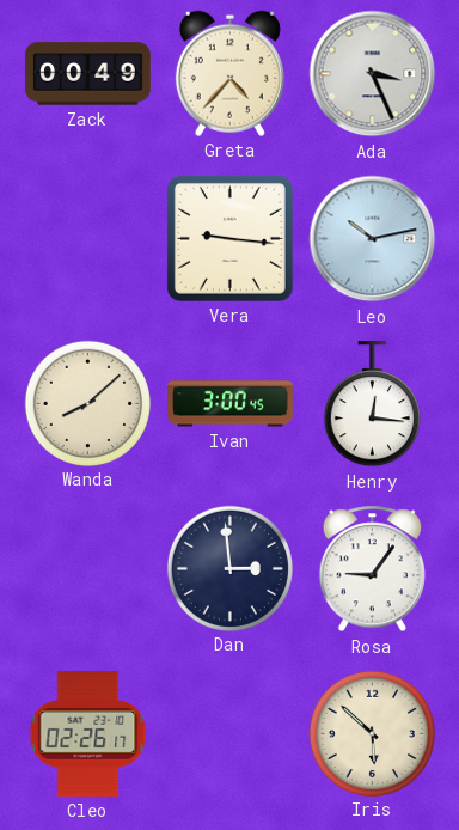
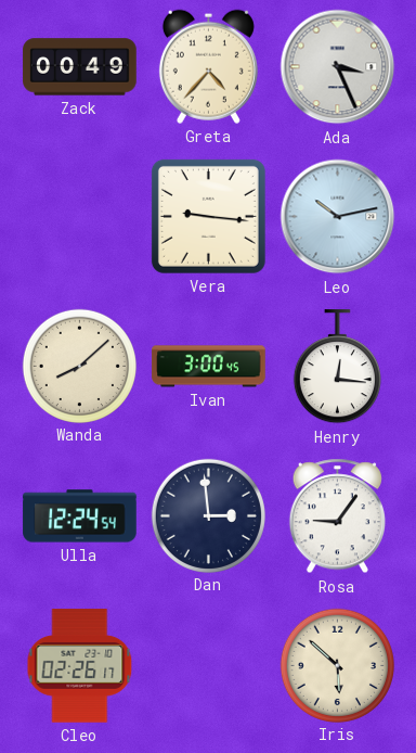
Ulla: none -> 12:24
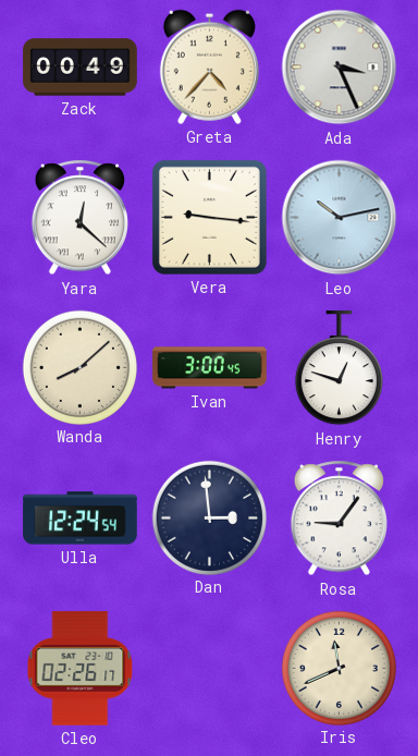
Yara: none -> 12:22
Henry: 12:16 -> 12:48
Iris: 5:52 -> 11:41
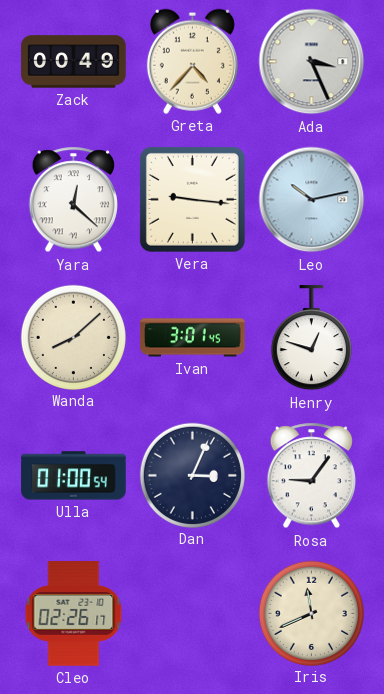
Ivan: 3:00 -> 3:01
Ulla: 12:24 -> 01:00
Dan: 2:59 -> 3:04
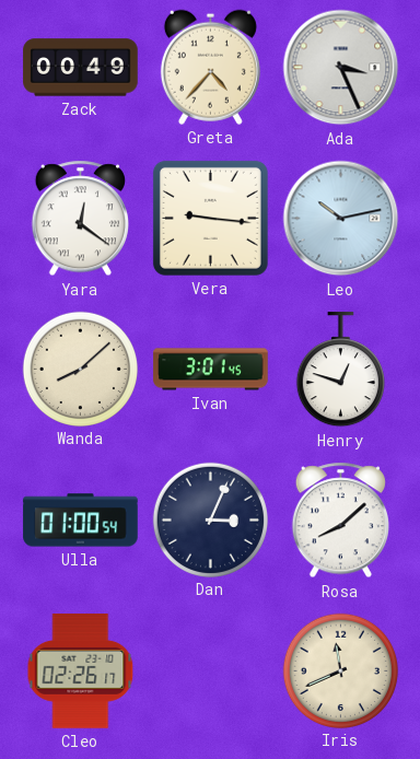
Yara: 12:22 -> 12:21
Rosa: 9:06 -> 8:08
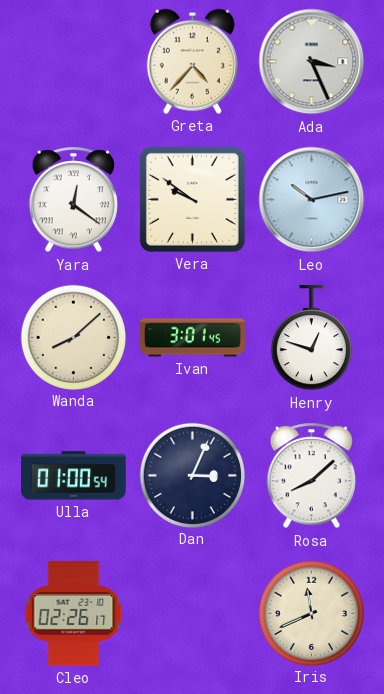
Zack: 00:49 -> none
Vera: 9:16 -> 9:51
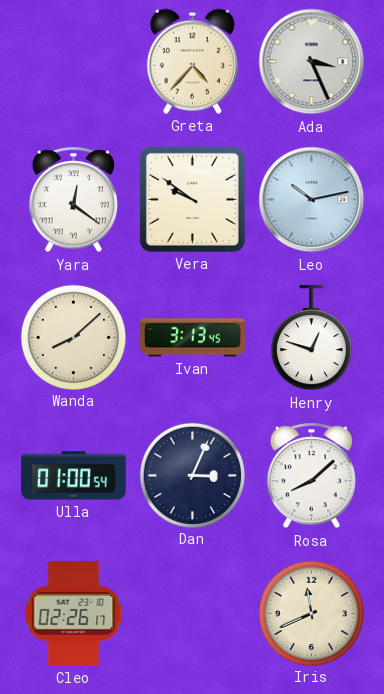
Ivan: 3:01 -> 3:13
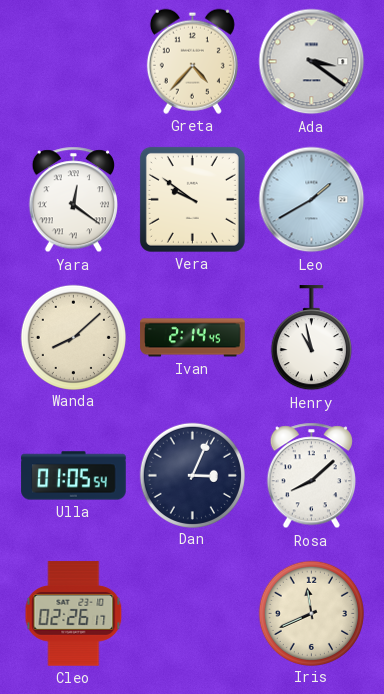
Ada: 3:26 -> 3:21
Leo: 10:13 -> 1:40
Ivan: 3:13 -> 2:14
Henry: 12:48 -> 10:58
Ulla: 01:00 -> 01:05
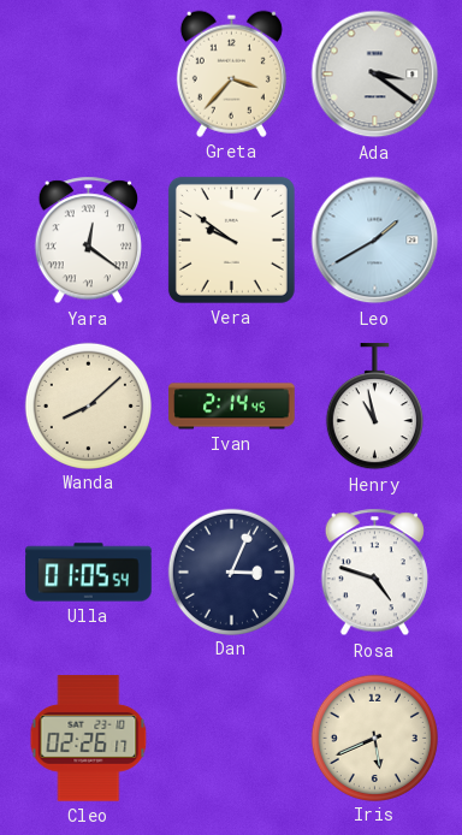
Greta: 4:37 -> 3:37
Rosa: 8:08 -> 4:48
Iris: 11:41 -> 5:41
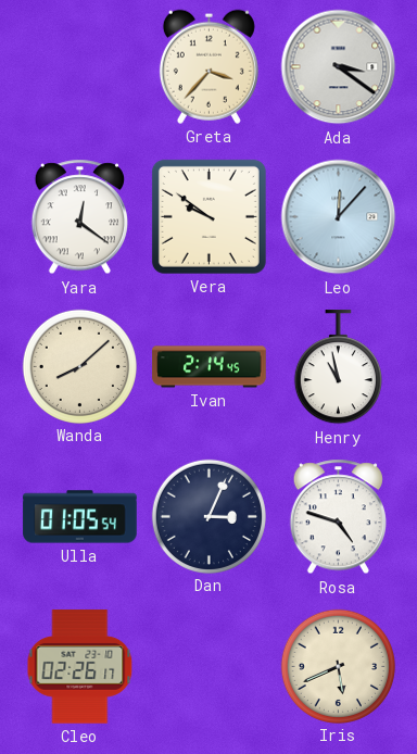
Leo: 1:40 -> 12:07
